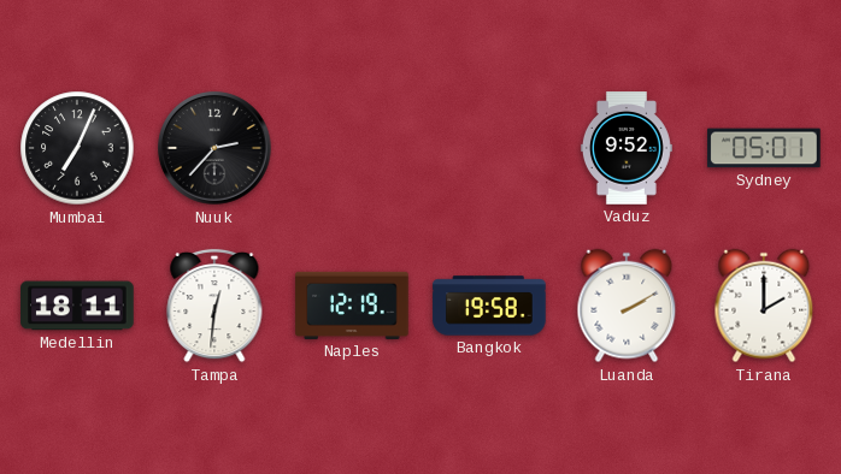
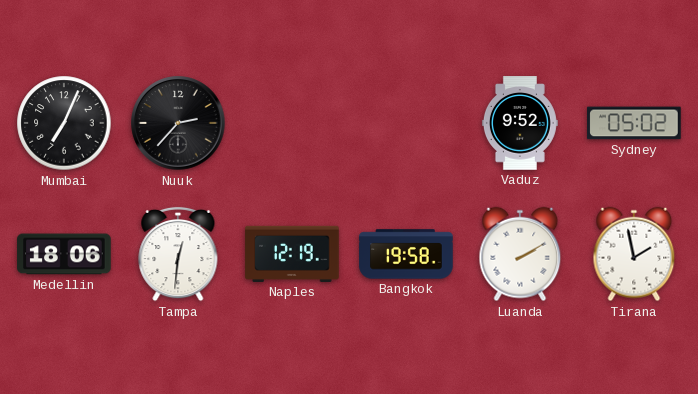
Sydney: 05:01 -> 05:02
Medellin: 18:11 -> 18:06
Tirana: 2:00 -> 1:58
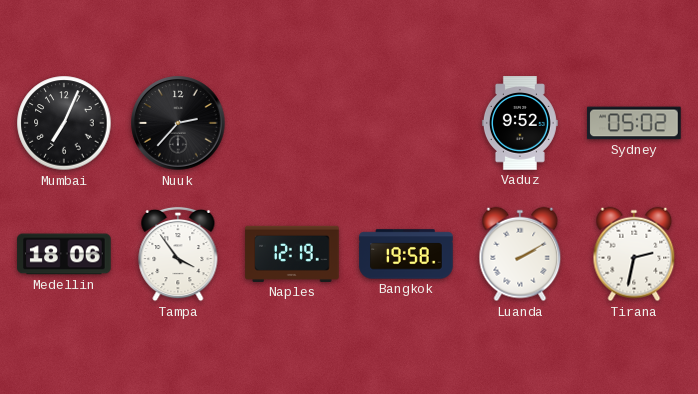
Tampa: 12:31 -> 3:54
Tirana: 1:58 -> 2:32
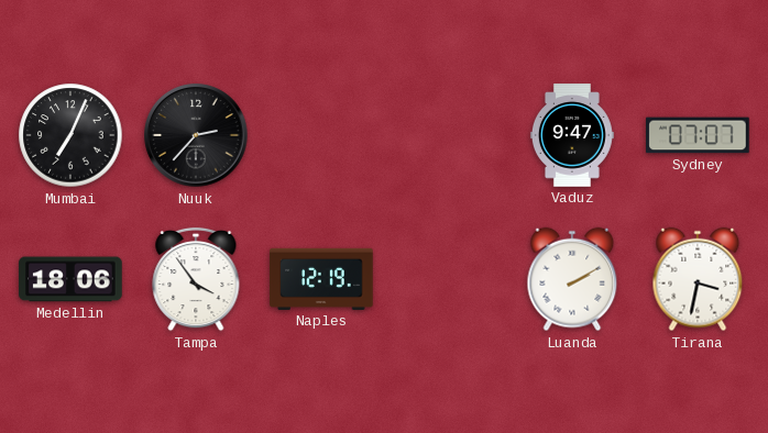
Vaduz: 9:52 -> 9:47
Sydney: 05:02 -> 07:07
Bangkok: 19:58 -> none
Tirana: 2:32 -> 3:32
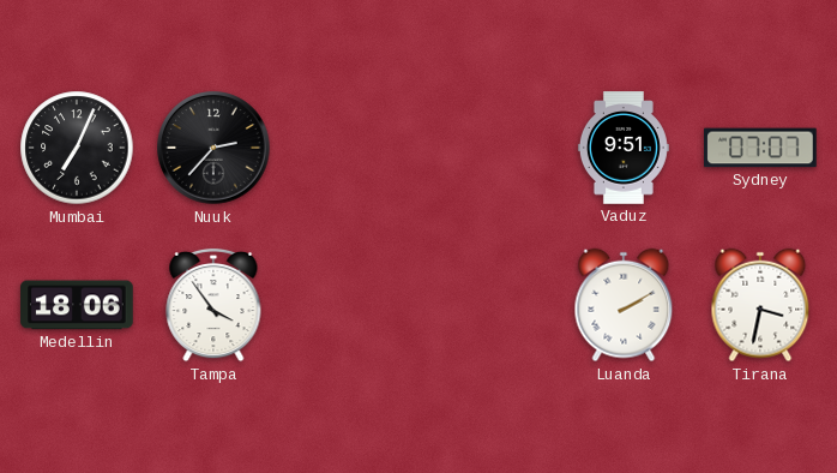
Vaduz: 9:47 -> 9:51
Naples: 12:19 -> none
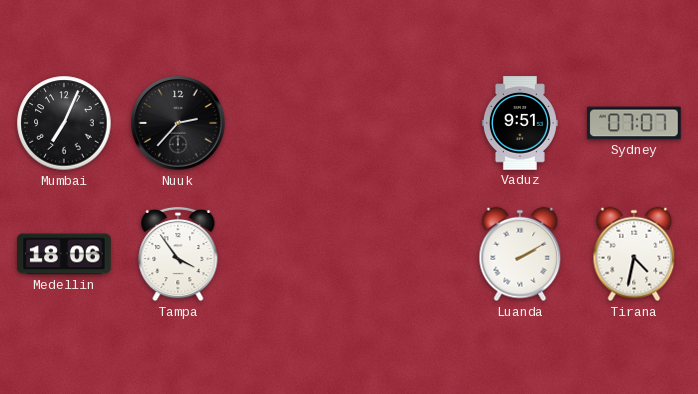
Tirana: 3:32 -> 4:32
